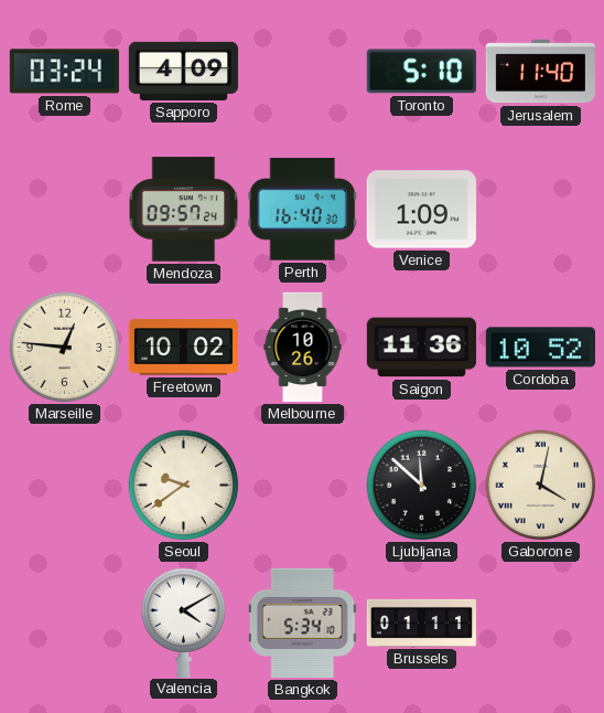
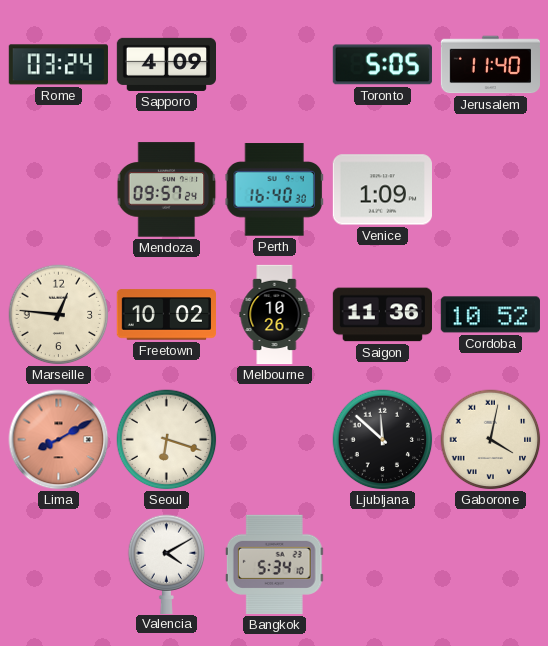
Toronto: 5:10 -> 5:05
Lima: none -> 8:10
Seoul: 9:39 -> 6:18
Brussels: 01:11 -> none
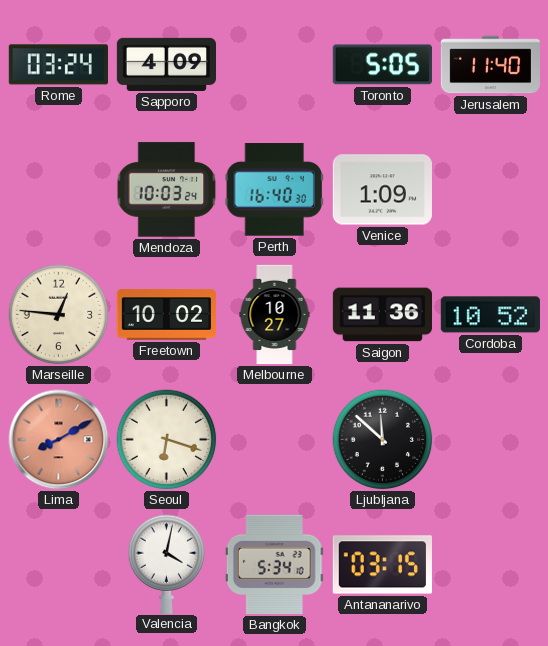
Mendoza: 09:57 -> 10:03
Melbourne: 10:26 -> 10:27
Gaborone: 4:02 -> none
Valencia: 4:10 -> 4:02
Antananarivo: none -> 03:15
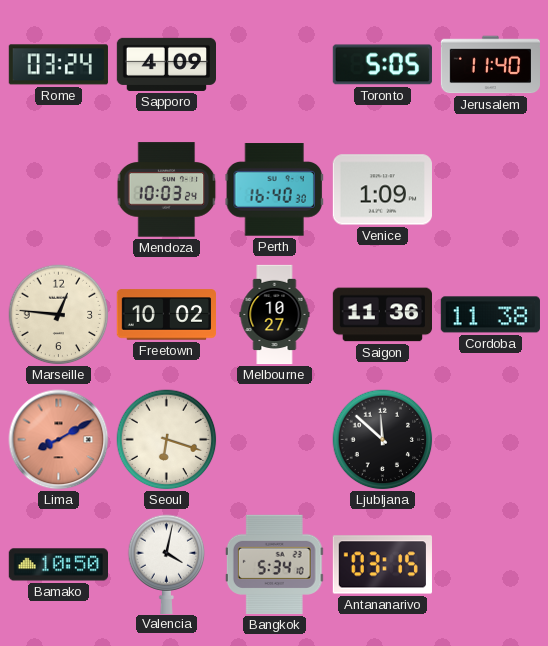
Cordoba: 10:52 -> 11:38
Bamako: none -> 10:50
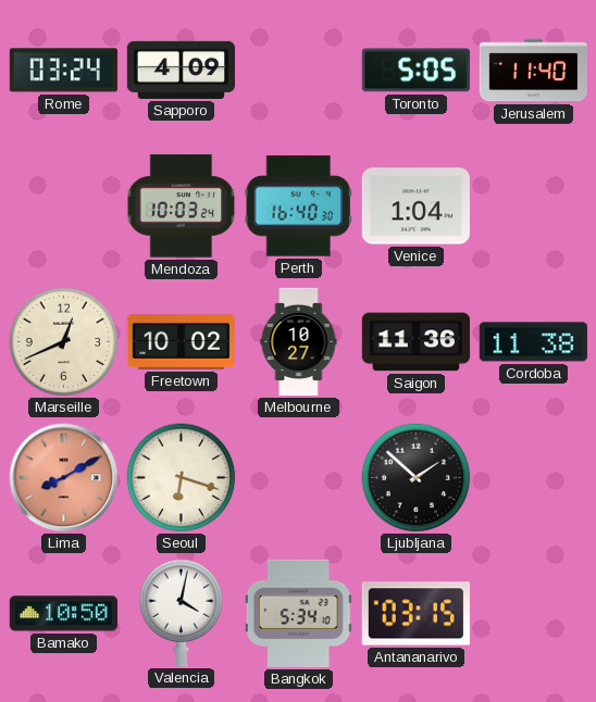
Venice: 1:09 -> 1:04
Marseille: 12:46 -> 12:41
Ljubljana: 11:52 -> 1:52
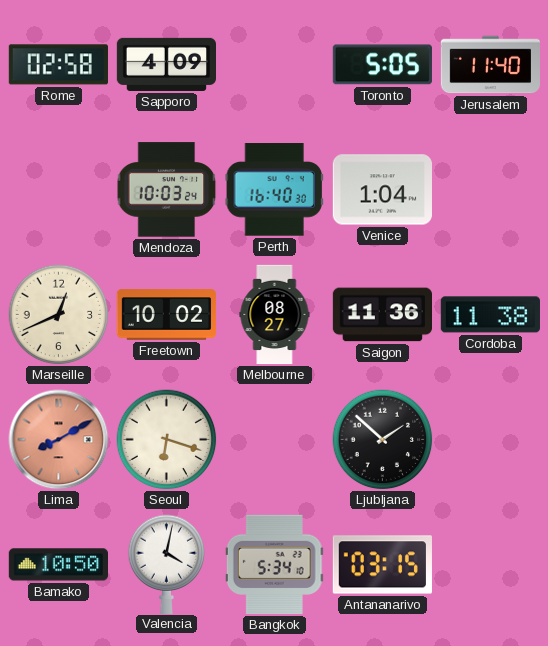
Rome: 03:24 -> 02:58
Melbourne: 10:27 -> 08:27
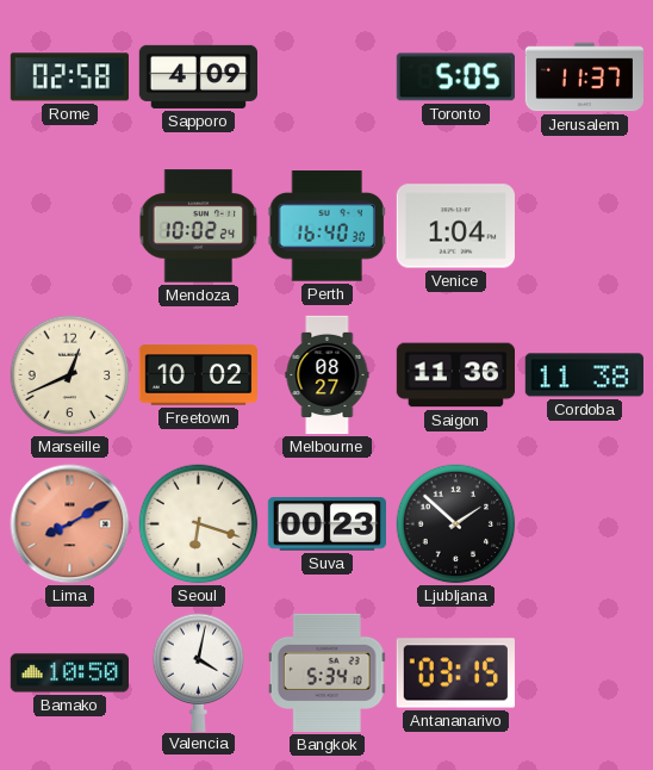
Jerusalem: 11:40 -> 11:37
Mendoza: 10:03 -> 10:02
Suva: none -> 00:23
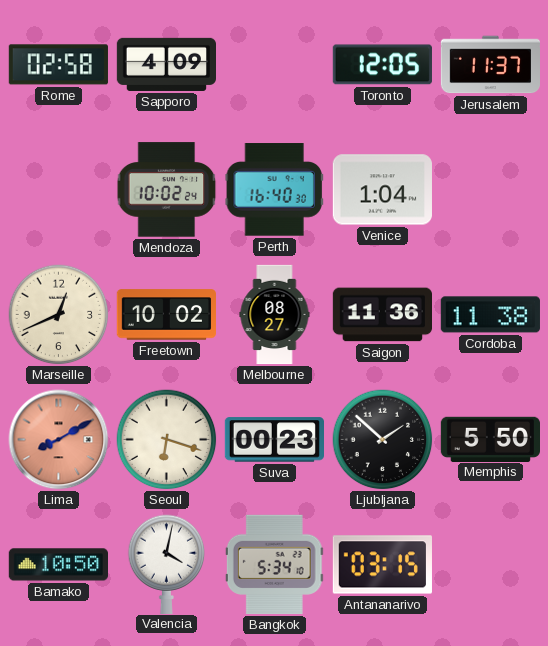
Toronto: 5:05 -> 12:05
Memphis: none -> 5:50
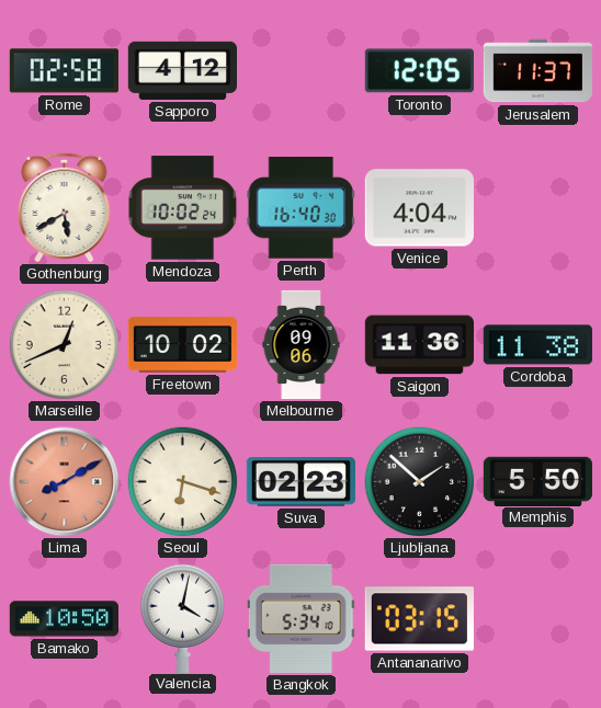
Sapporo: 4:09 -> 4:12
Gothenburg: none -> 5:40
Venice: 1:04 -> 4:04
Melbourne: 08:27 -> 09:06
Suva: 00:23 -> 02:23
